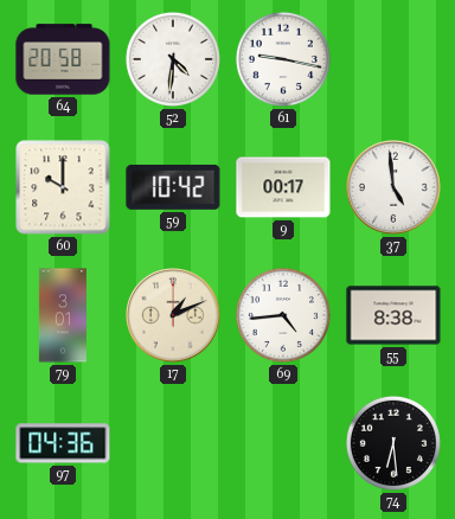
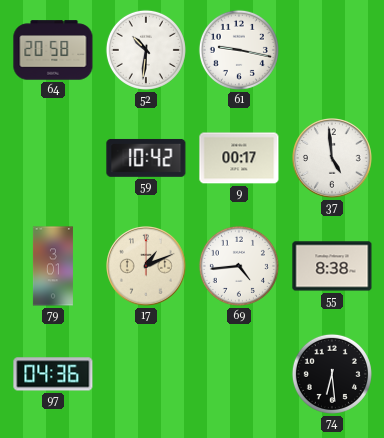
52: 4:31 -> 10:31
60: 10:00 -> none
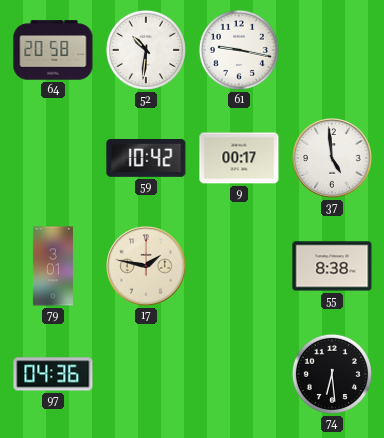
17: 1:11 -> 1:47
69: 4:44 -> none
